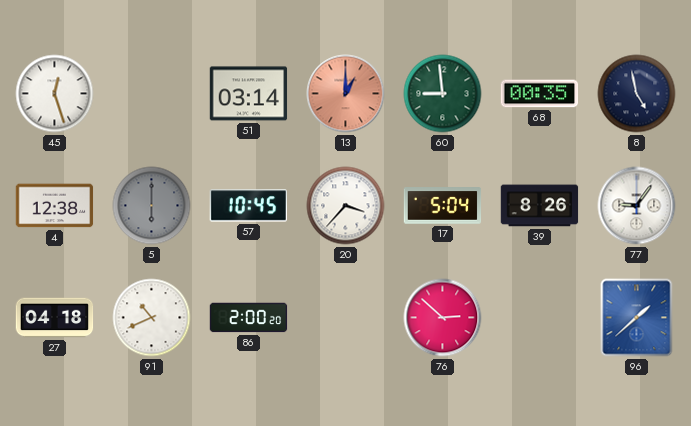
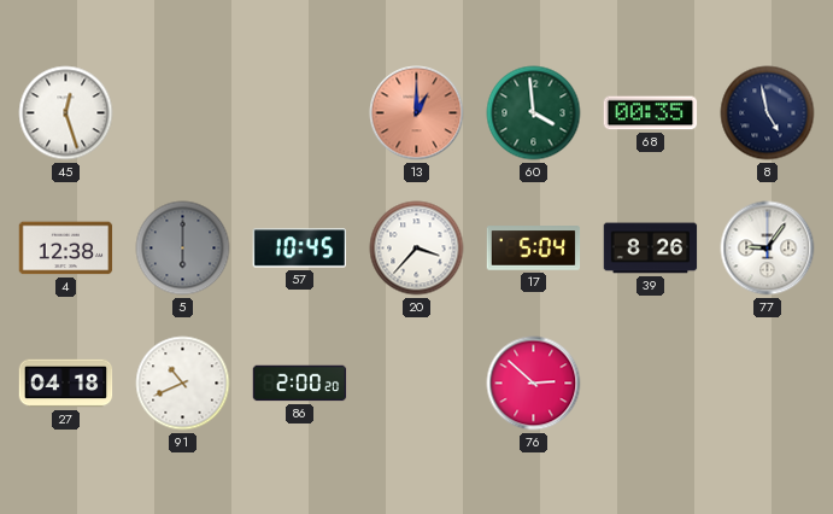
51: 03:14 -> none
60: 8:59 -> 3:59
96: 1:38 -> none
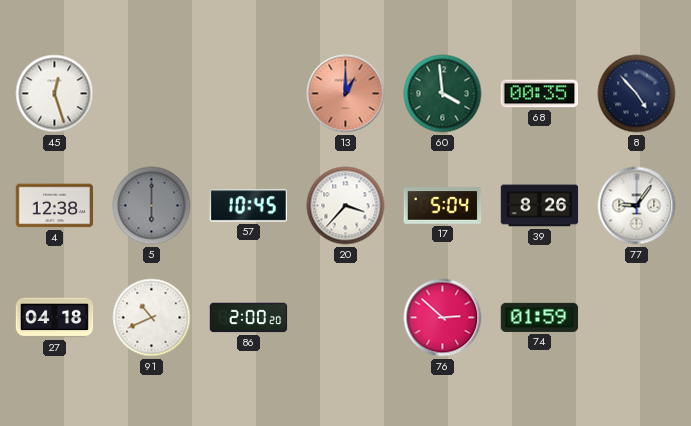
8: 4:58 -> 4:53
74: none -> 01:59
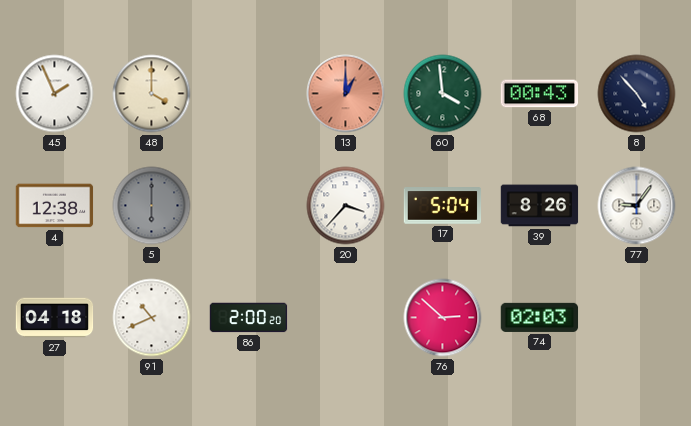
45: 12:27 -> 1:56
48: none -> 4:00
68: 00:35 -> 00:43
57: 10:45 -> none
74: 01:59 -> 02:03
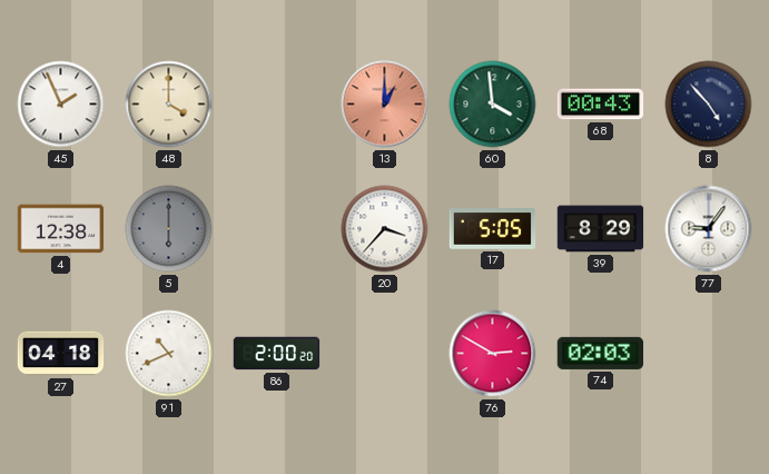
17: 5:04 -> 5:05
39: 8:26 -> 8:29
76: 2:52 -> 2:50
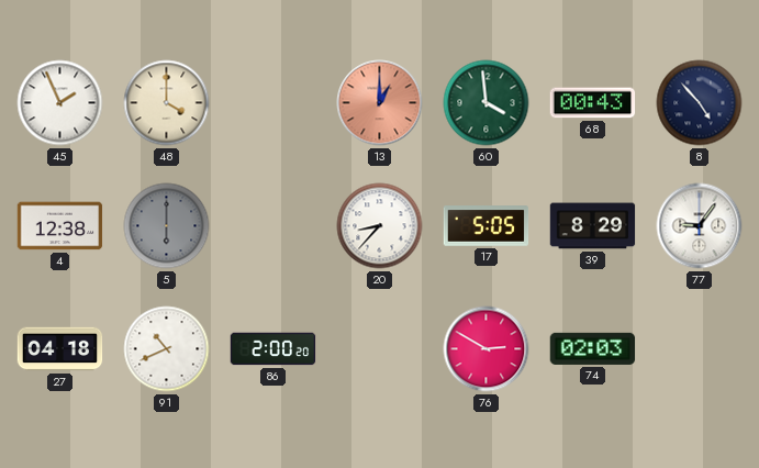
20: 3:37 -> 8:37
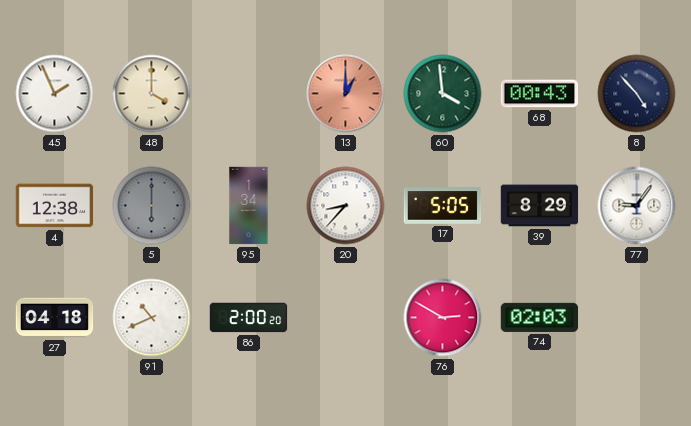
95: none -> 1:34
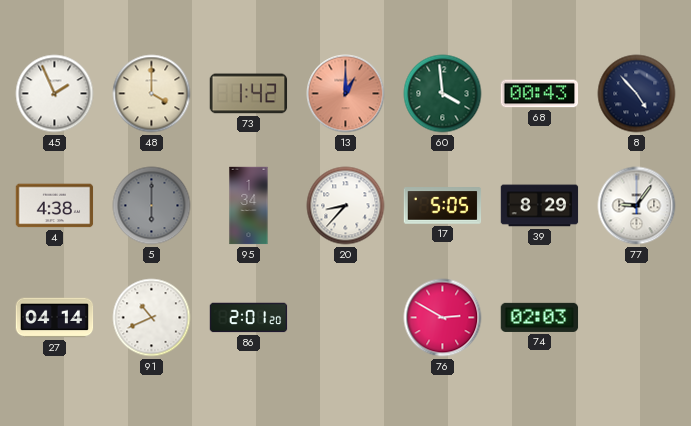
73: none -> 1:42
4: 12:38 -> 4:38
27: 04:18 -> 04:14
86: 2:00 -> 2:01
